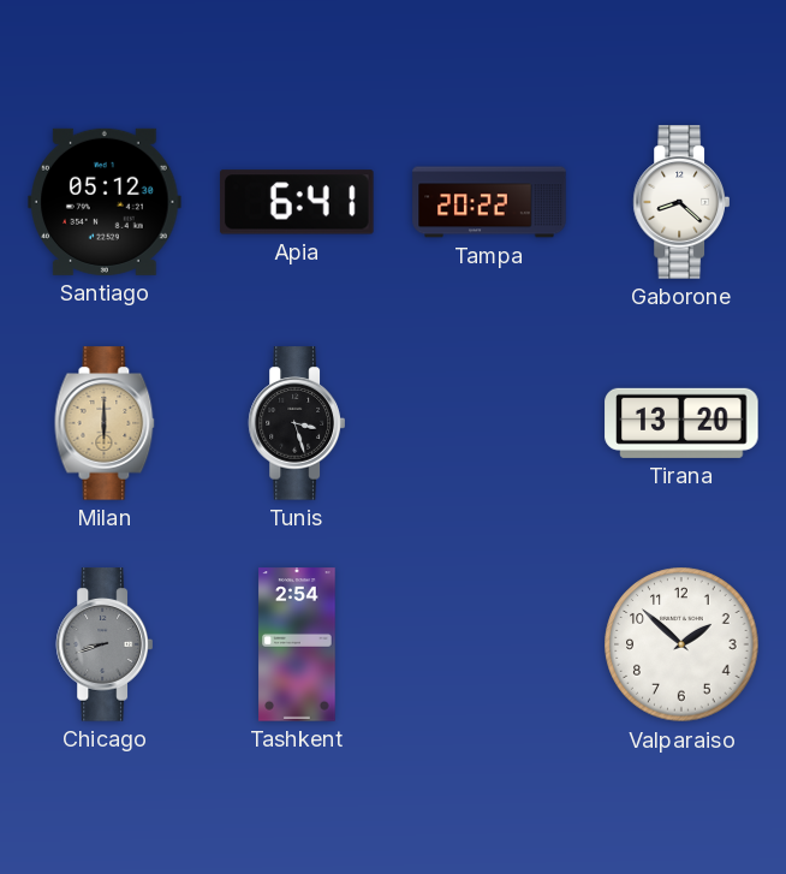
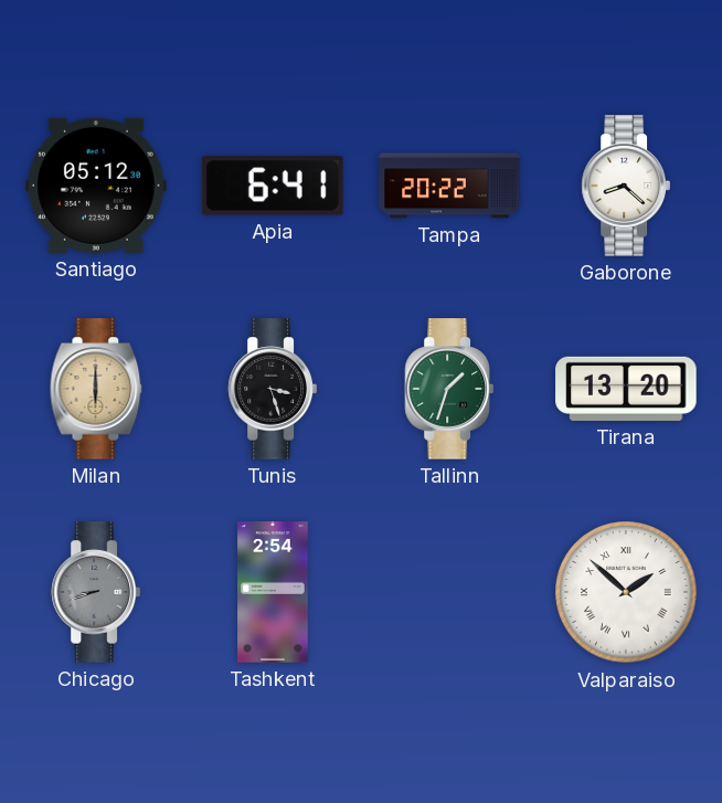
Tallinn: none -> 1:33
Valparaiso numerals: Arabic -> Roman
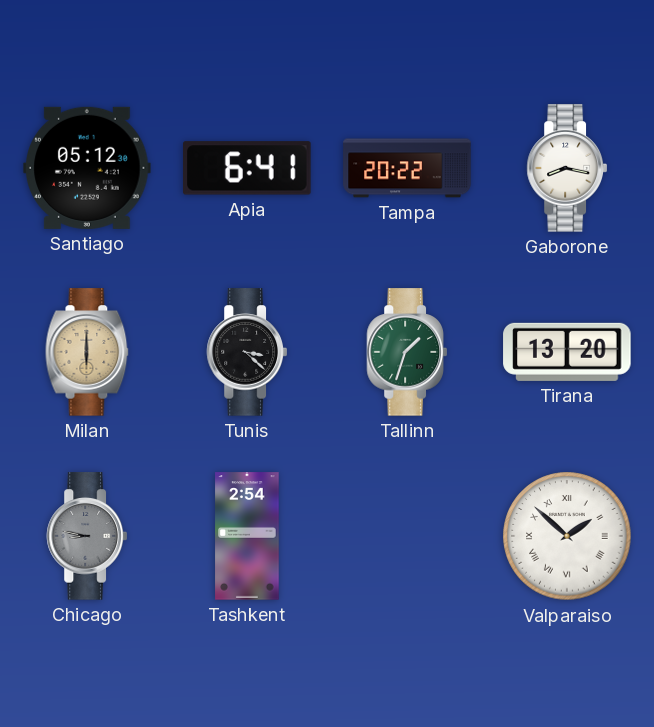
Gaborone: 8:22 -> 8:17
Tunis: 3:27 -> 3:22
Chicago: 8:42 -> 8:47
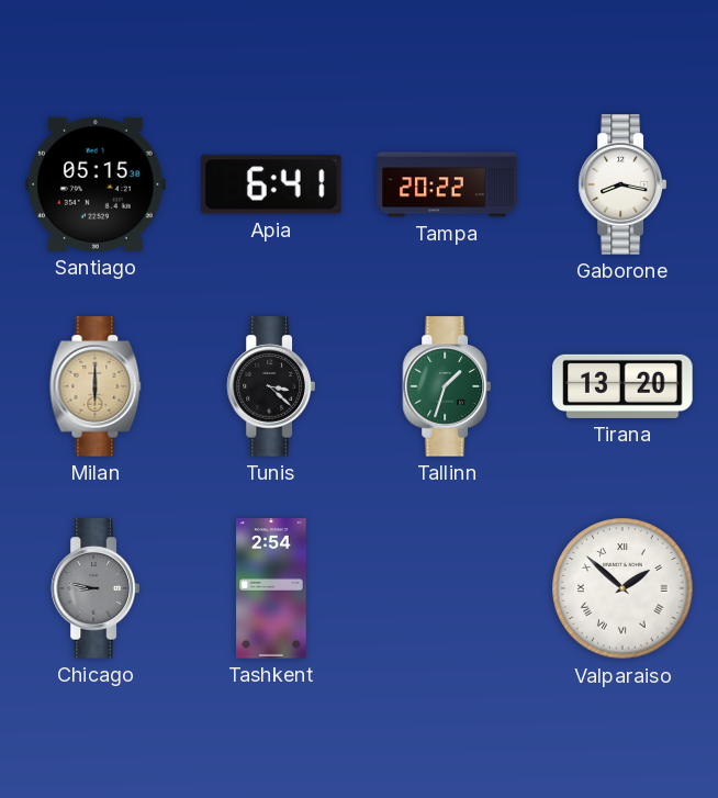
Santiago: 05:12 -> 05:15
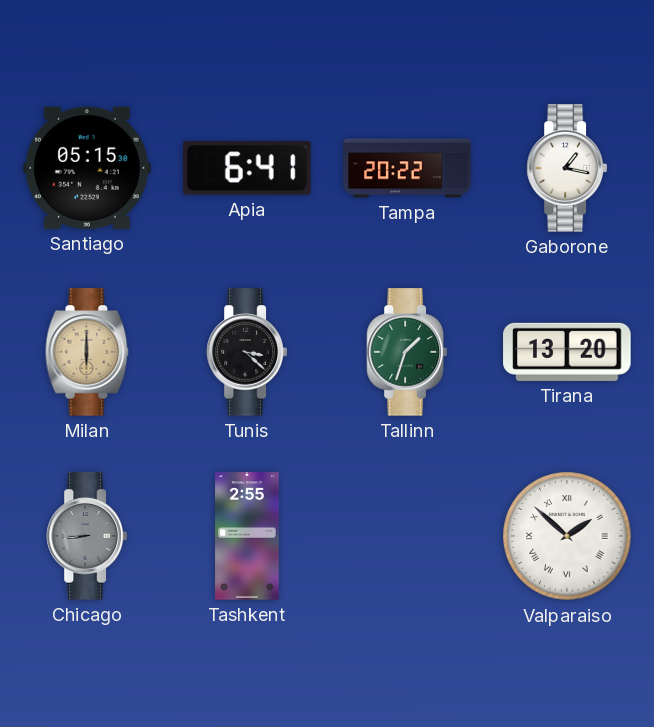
Gaborone: 8:17 -> 1:17
Chicago: 8:47 -> 8:44
Tashkent: 2:54 -> 2:55
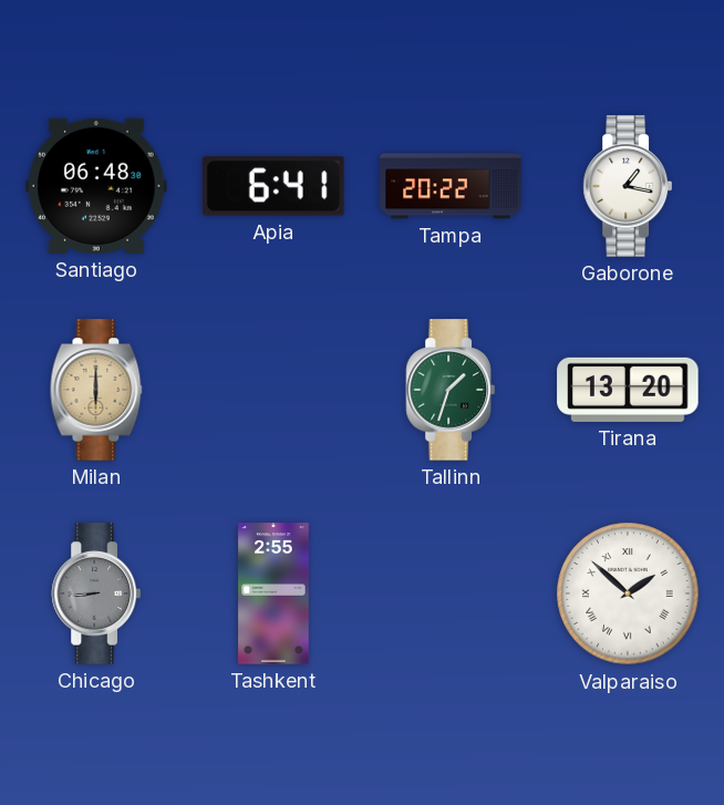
Santiago: 05:15 -> 06:48
Tunis: 3:22 -> none
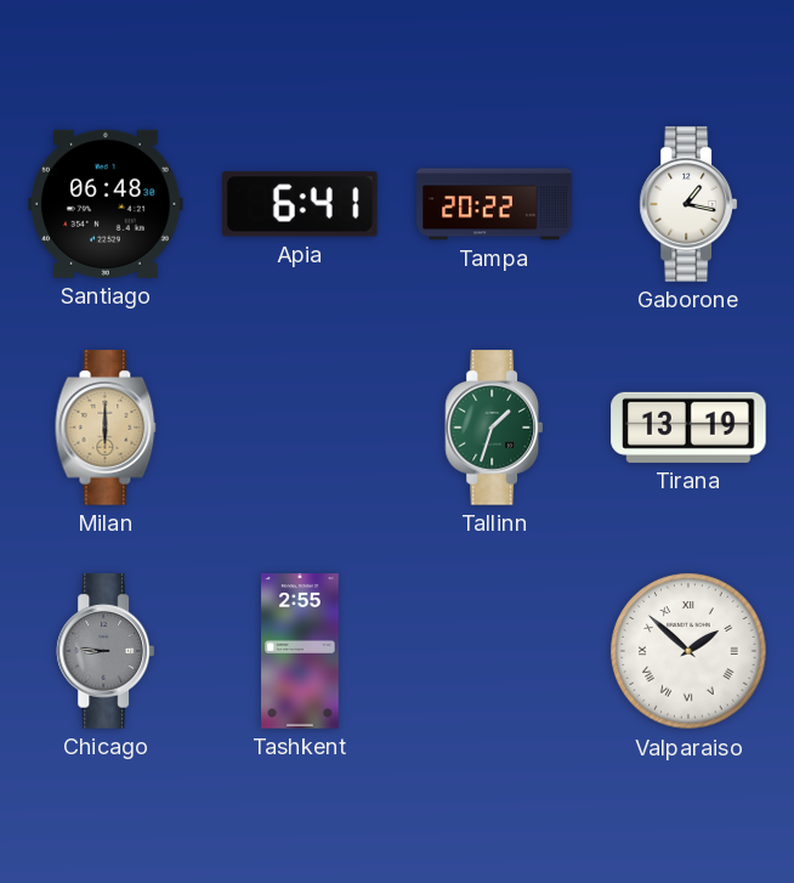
Tirana: 13:20 -> 13:19
Chicago: 8:44 -> 8:46
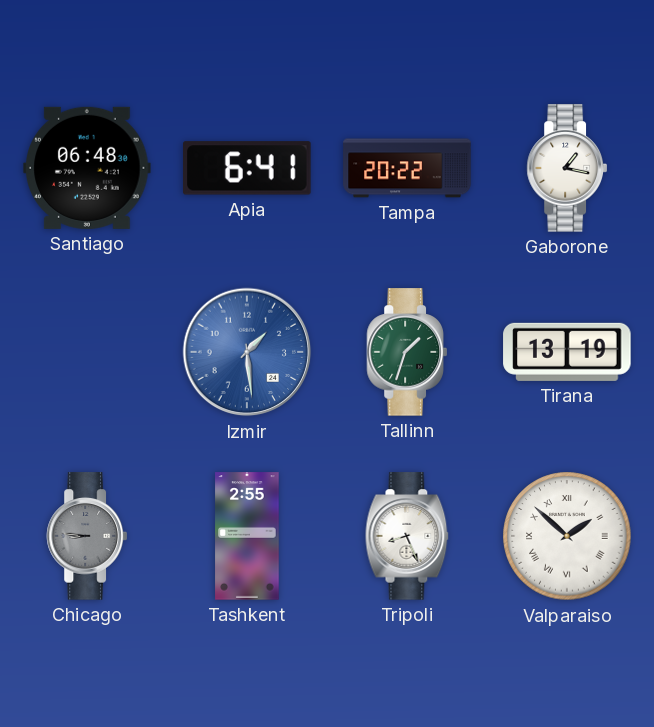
Milan: 6:00 -> none
Izmir: none -> 1:29
Tripoli: none -> 8:26
